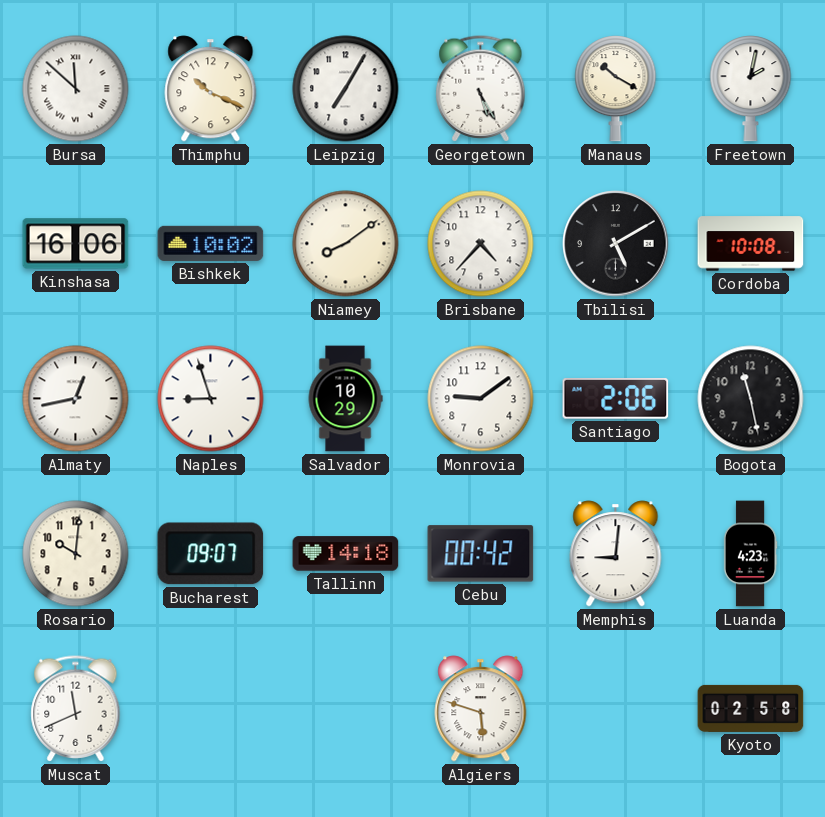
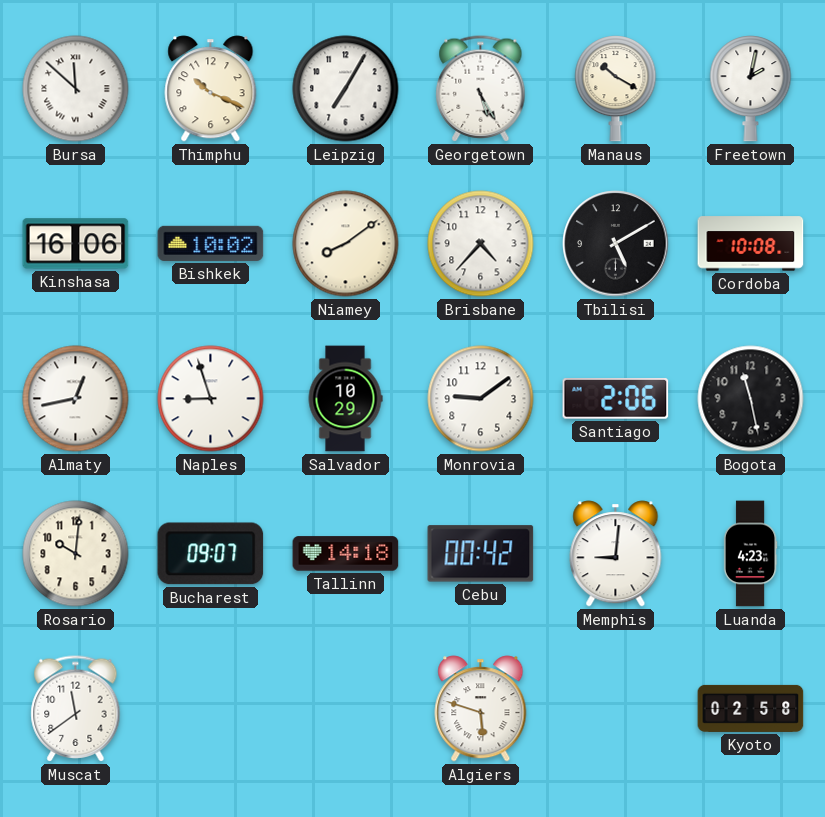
Muscat: 11:41 -> 11:39
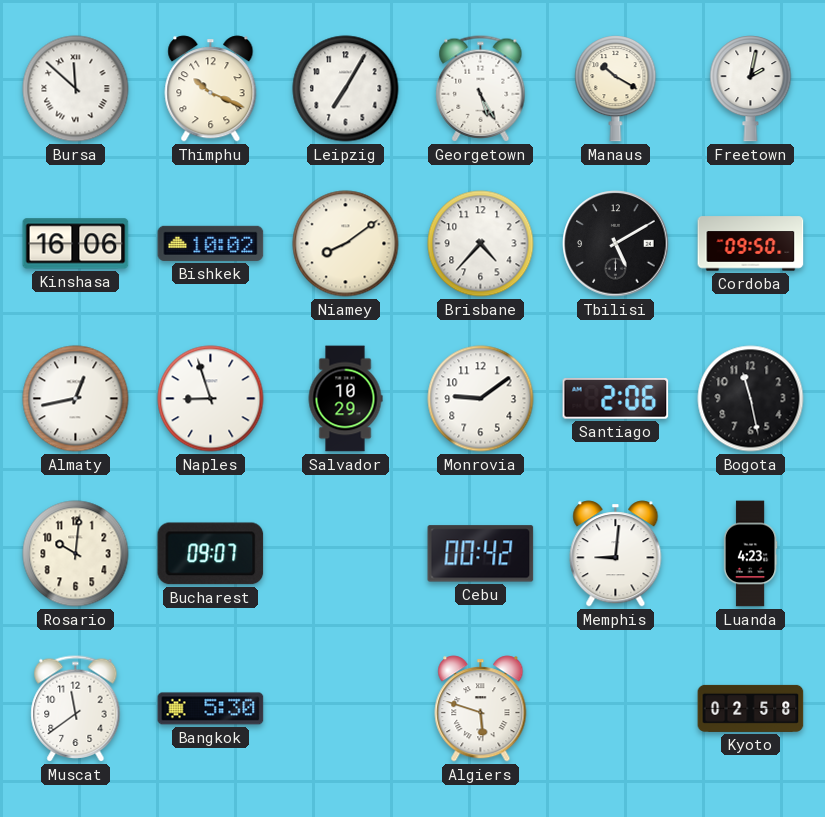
Cordoba: 10:08 -> 09:50
Tallinn: 14:18 -> none
Bangkok: none -> 5:30
